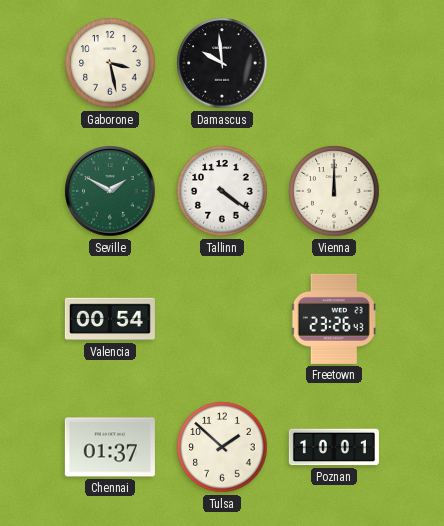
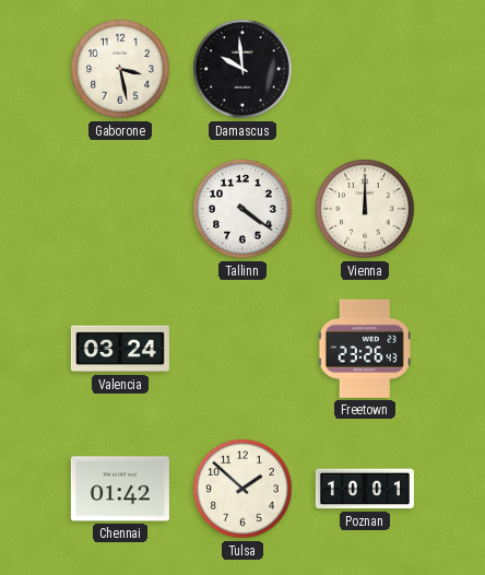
Seville: 1:50 -> none
Valencia: 00:54 -> 03:24
Chennai: 01:37 -> 01:42
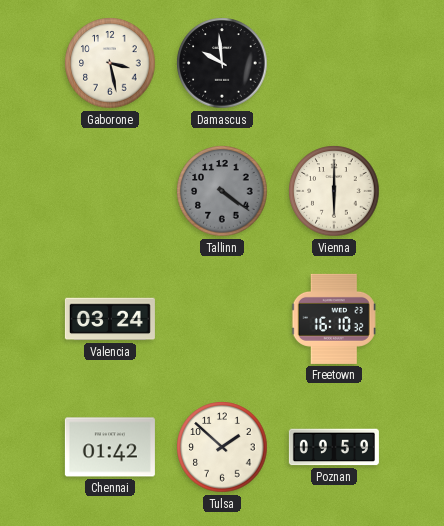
Tallinn dial: white -> grey
Vienna: 12:00 -> 6:00
Freetown: 23:26 -> 16:10
Poznan: 10:01 -> 09:59
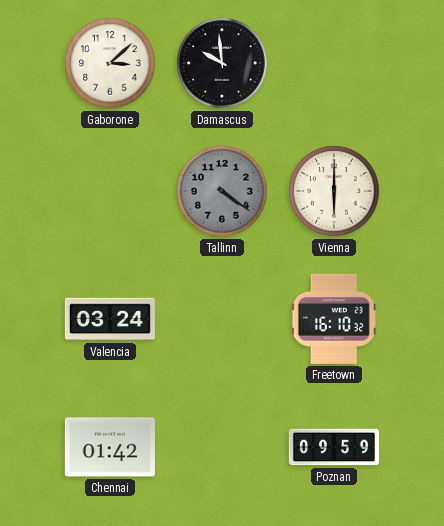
Gaborone: 3:28 -> 3:08
Tulsa: 1:52 -> none
